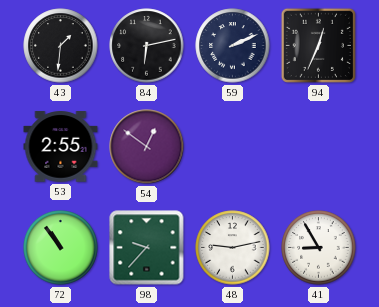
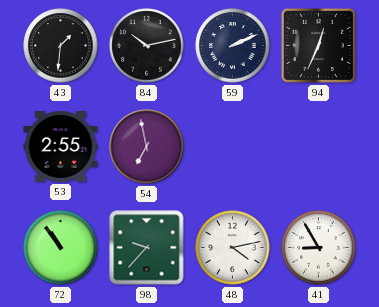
84: 6:13 -> 10:13
54: 12:51 -> 6:58
48: 9:13 -> 4:13
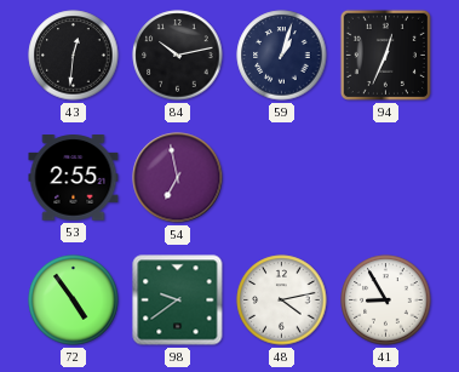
43: 1:31 -> 12:31
59: 2:11 -> 1:03
72: 10:54 -> 4:54
98: 9:37 -> 9:39
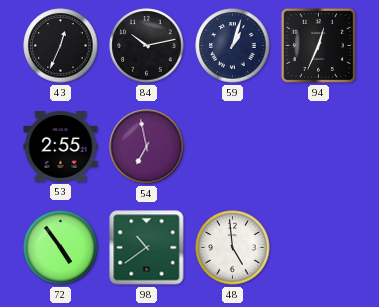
43: 12:31 -> 12:34
98: 9:39 -> 10:39
48: 4:13 -> 4:59
41: 8:55 -> none
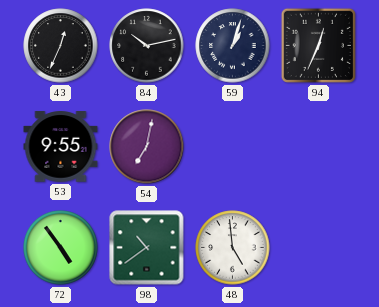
53: 2:55 -> 9:55
54: 6:58 -> 7:02
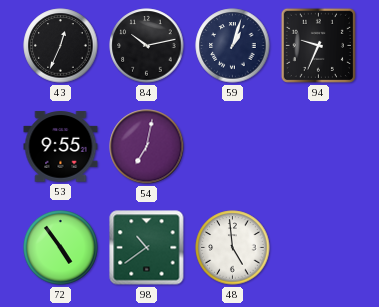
94: 12:34 -> 9:34
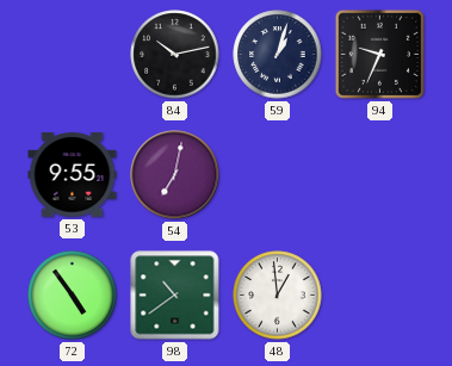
43: 12:34 -> none
48: 4:59 -> 12:59
